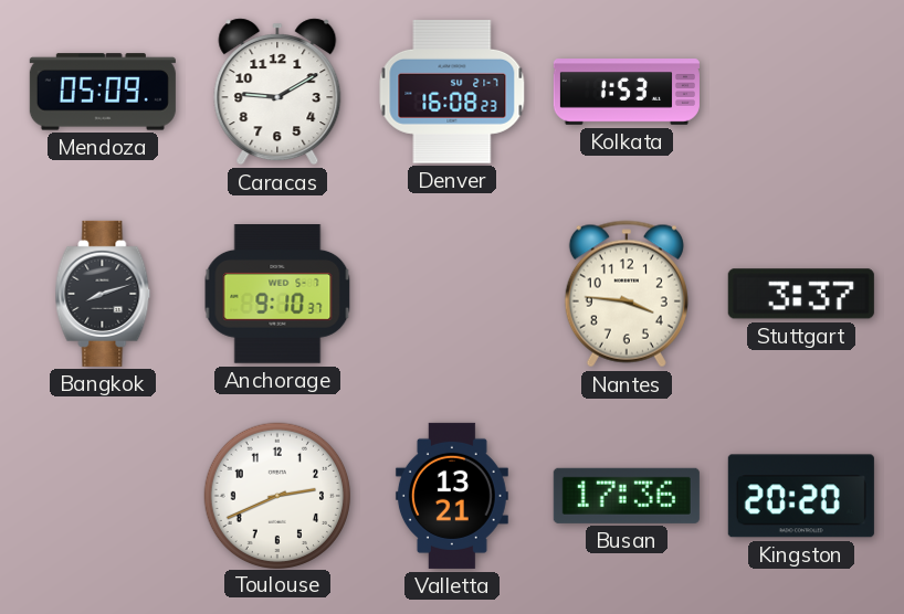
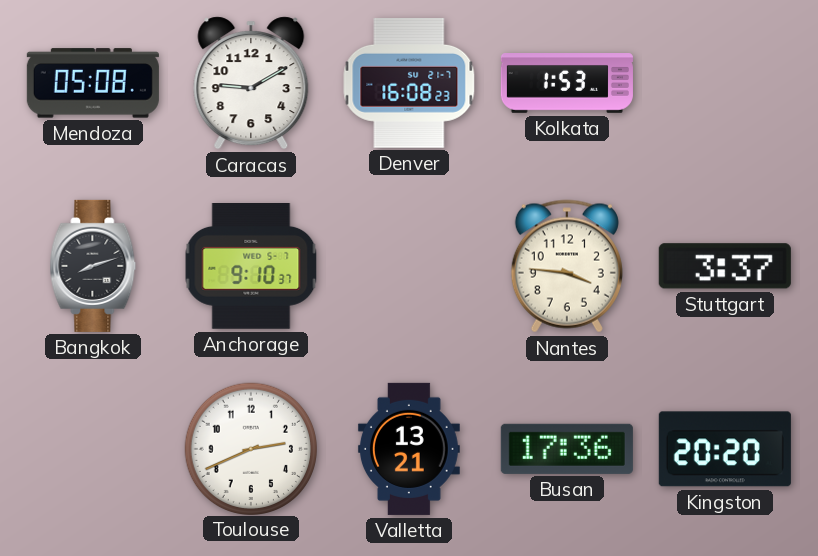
Mendoza: 05:09 -> 05:08
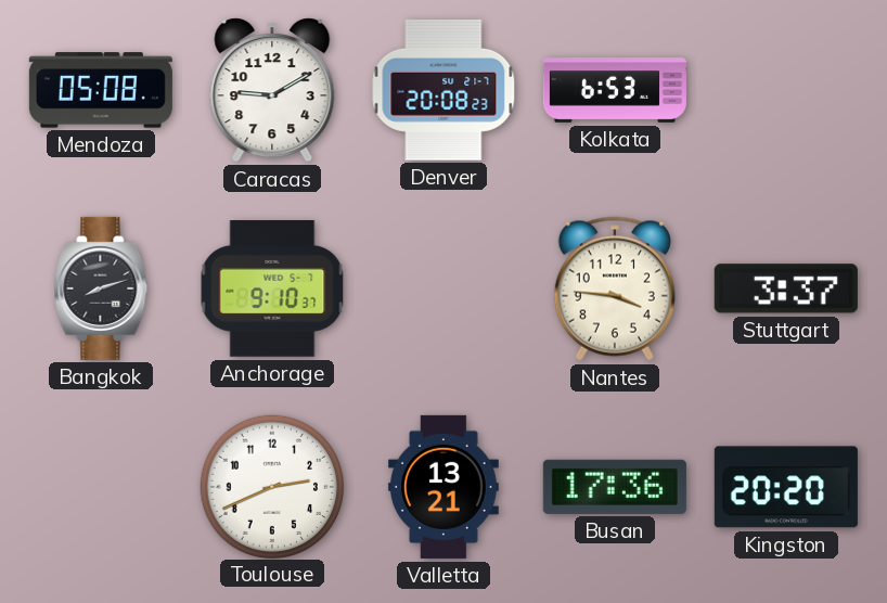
Denver: 16:08 -> 20:08
Kolkata: 1:53 -> 6:53
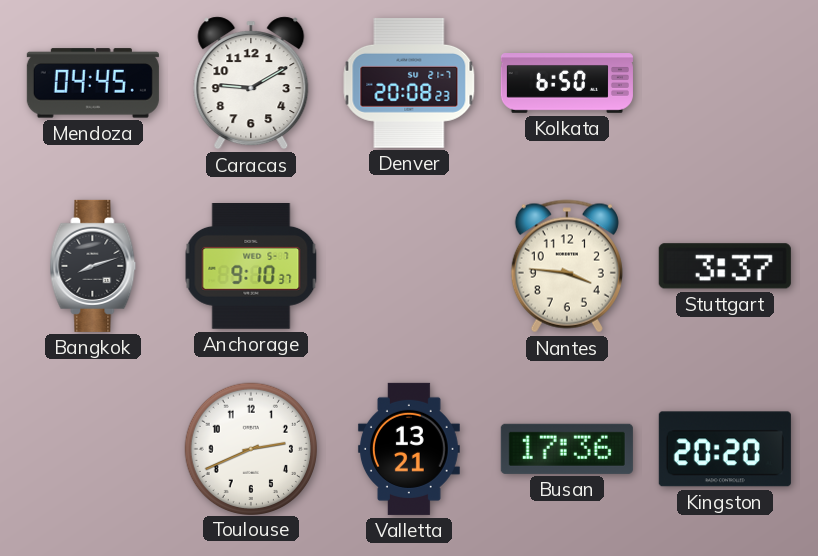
Mendoza: 05:08 -> 04:45
Kolkata: 6:53 -> 6:50
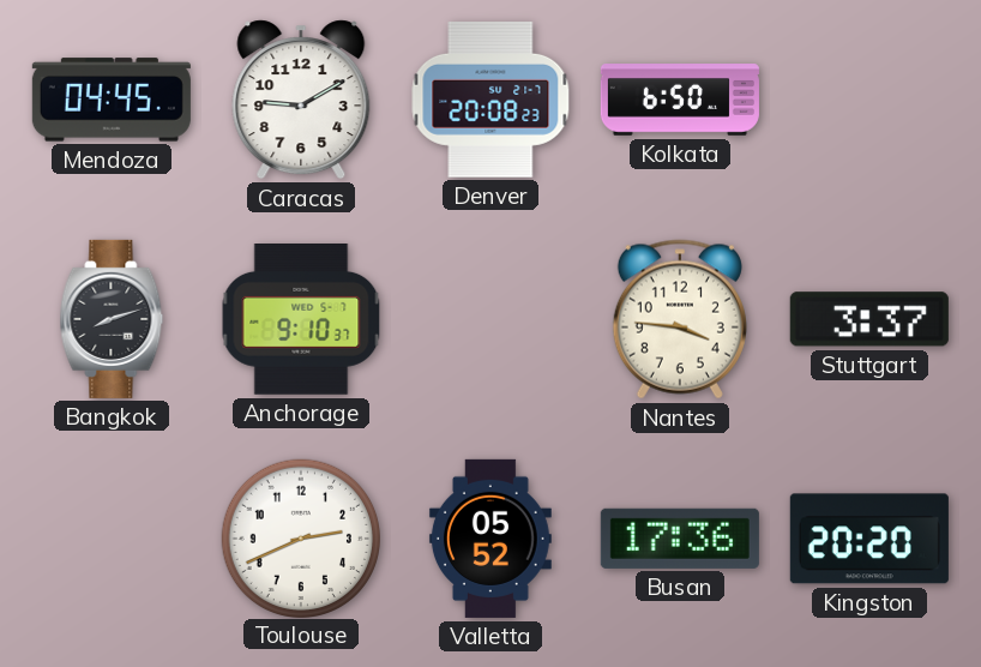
Valletta: 13:21 -> 05:52
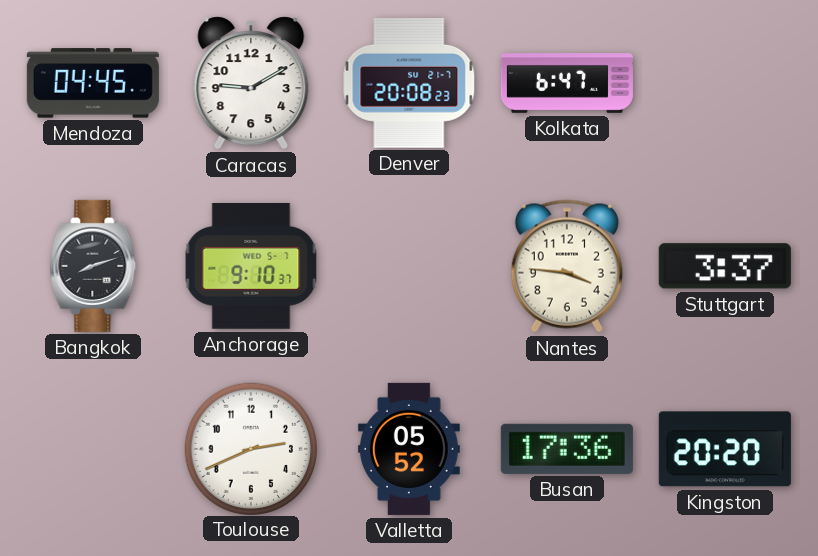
Kolkata: 6:50 -> 6:47
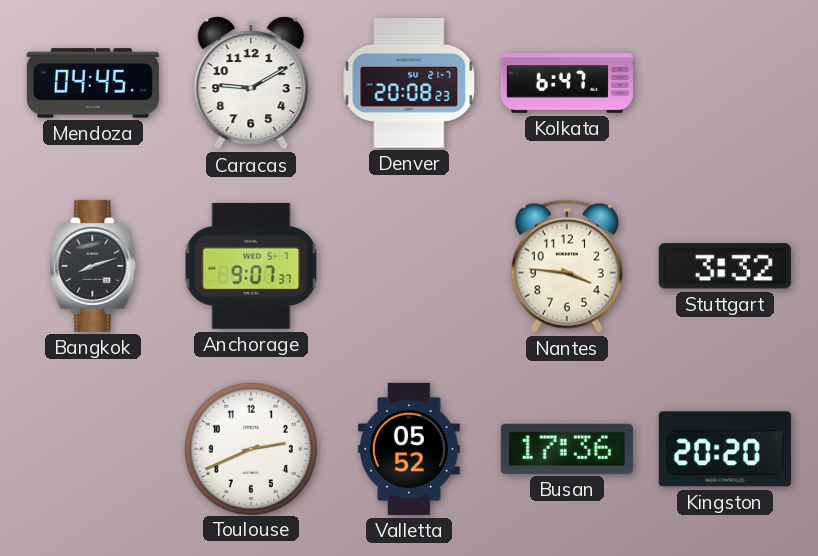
Anchorage: 9:10 -> 9:07
Stuttgart: 3:37 -> 3:32
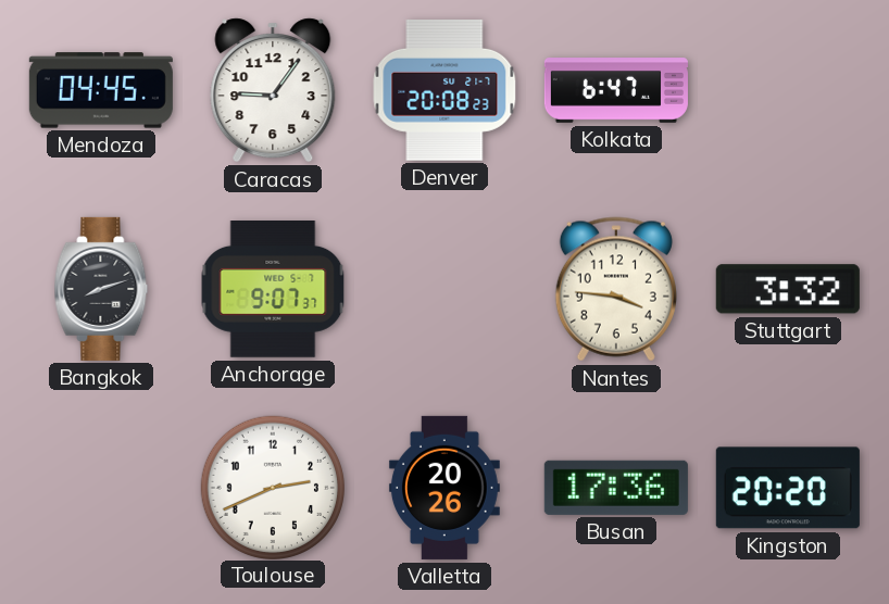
Caracas: 9:10 -> 9:06
Valletta: 05:52 -> 20:26
